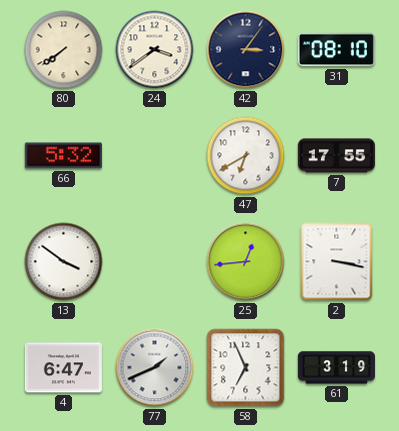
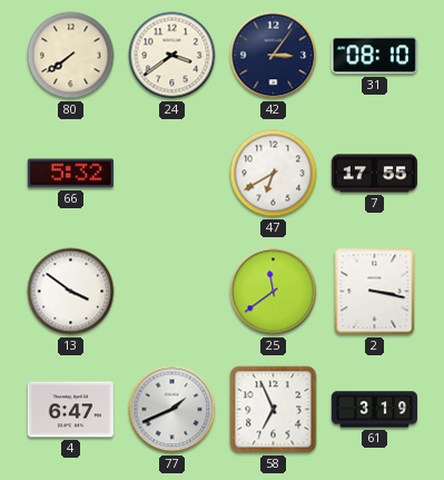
25: 12:44 -> 11:39
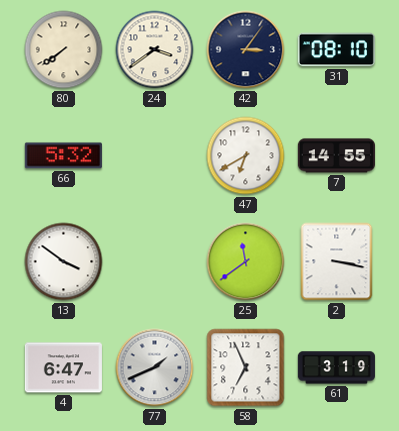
7: 17:55 -> 14:55
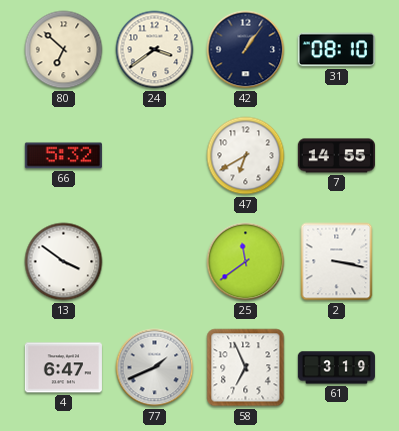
80: 7:39 -> 6:52
42: 3:06 -> 1:06
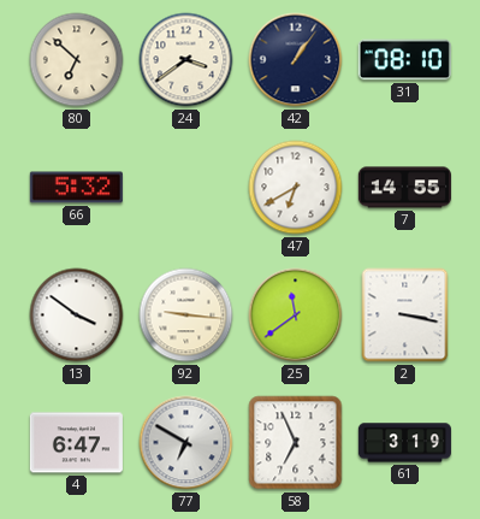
92: none -> 9:16
77: 1:41 -> 6:50
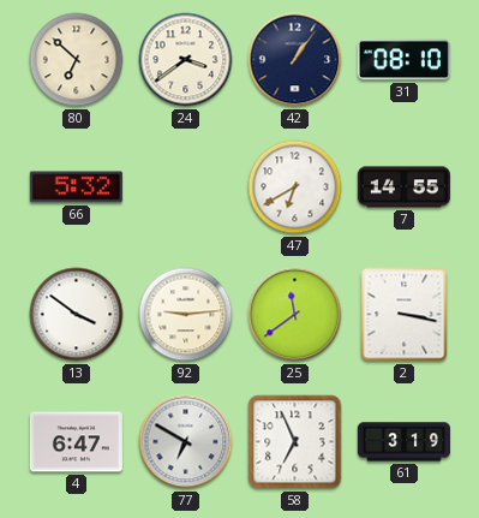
92: 9:16 -> 9:14
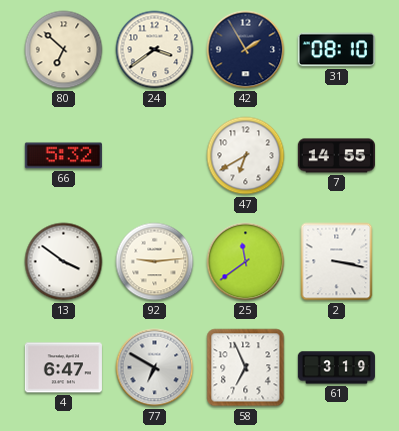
42: 1:06 -> 1:55
